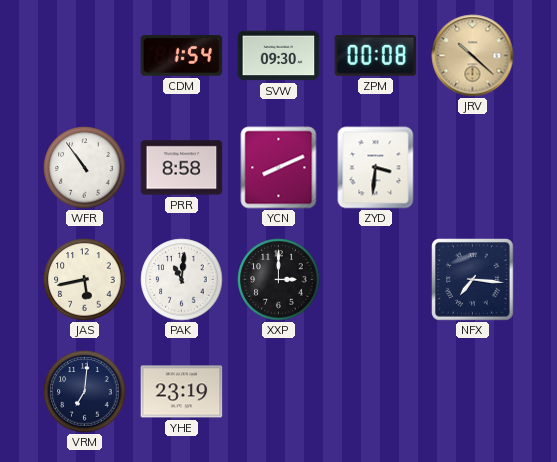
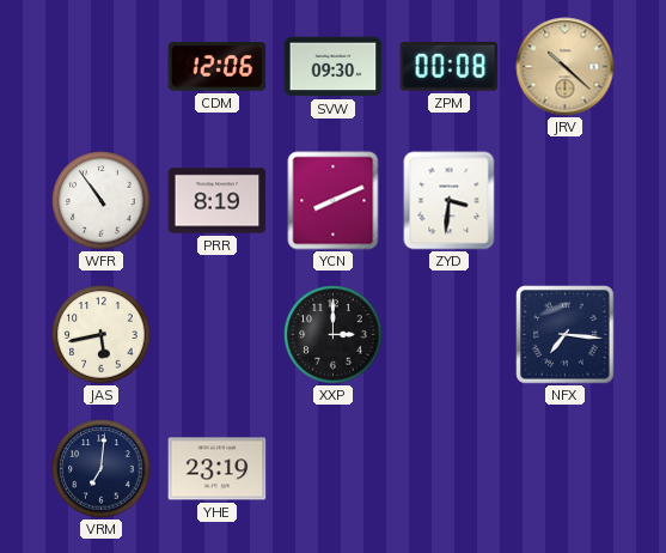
CDM: 1:54 -> 12:06
PRR: 8:58 -> 8:19
PAK: 11:01 -> none
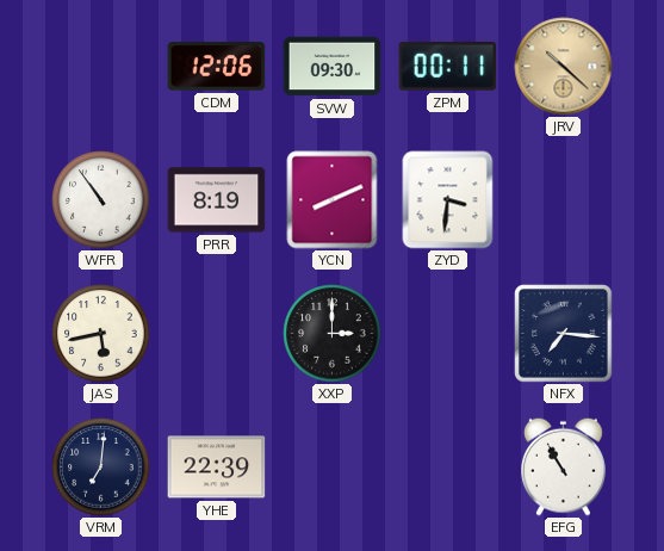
ZPM: 00:08 -> 00:11
YHE: 23:19 -> 22:39
EFG: none -> 10:55
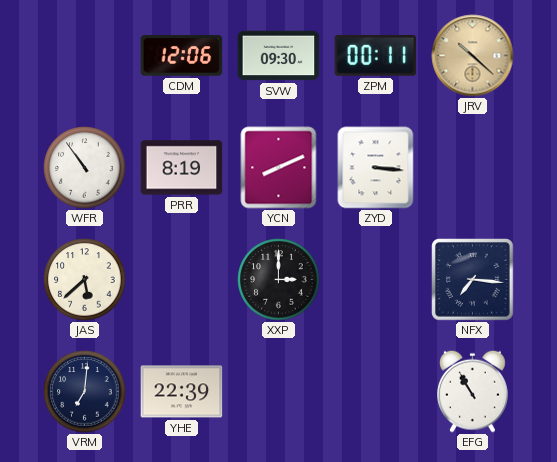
ZYD: 3:31 -> 3:16
JAS: 5:43 -> 5:38
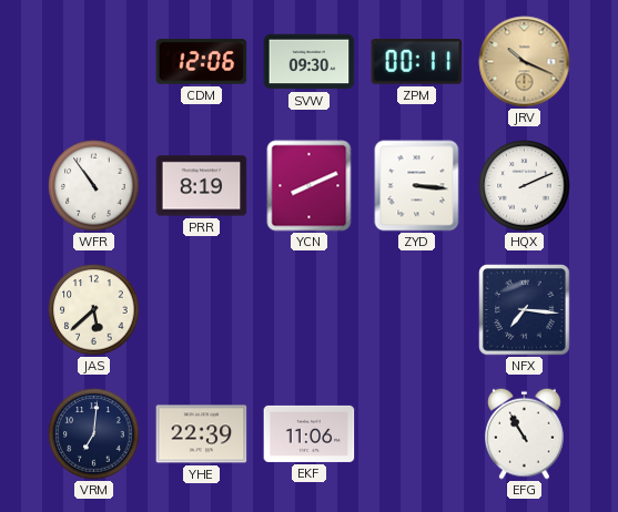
JRV: 10:22 -> 10:19
HQX: none -> 2:11
XXP: 3:00 -> none
EKF: none -> 11:06
